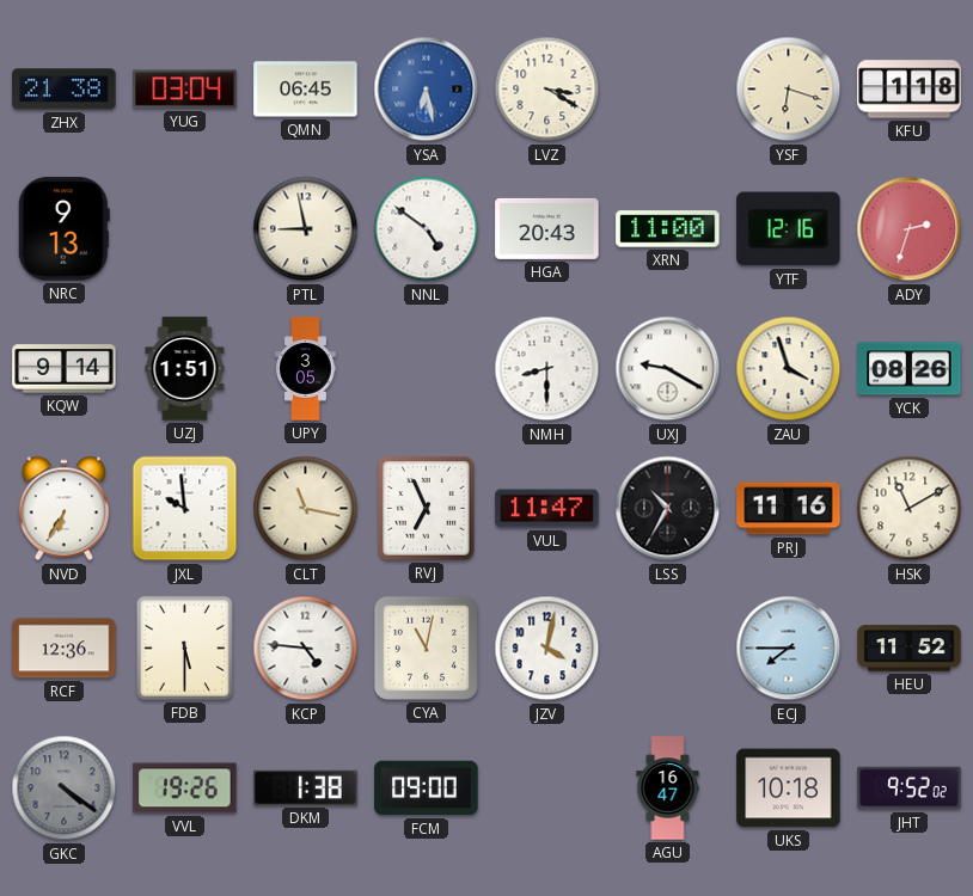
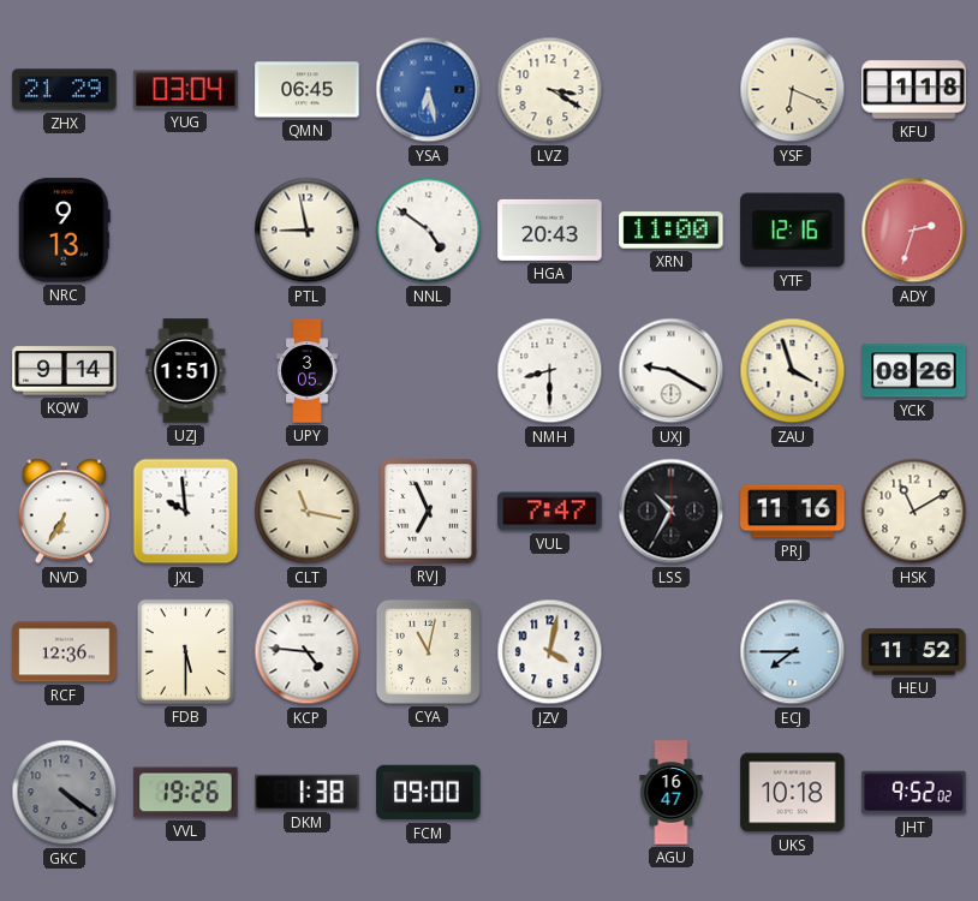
ZHX: 21:38 -> 21:29
YSF: 6:18 -> 6:19
VUL: 11:47 -> 7:47
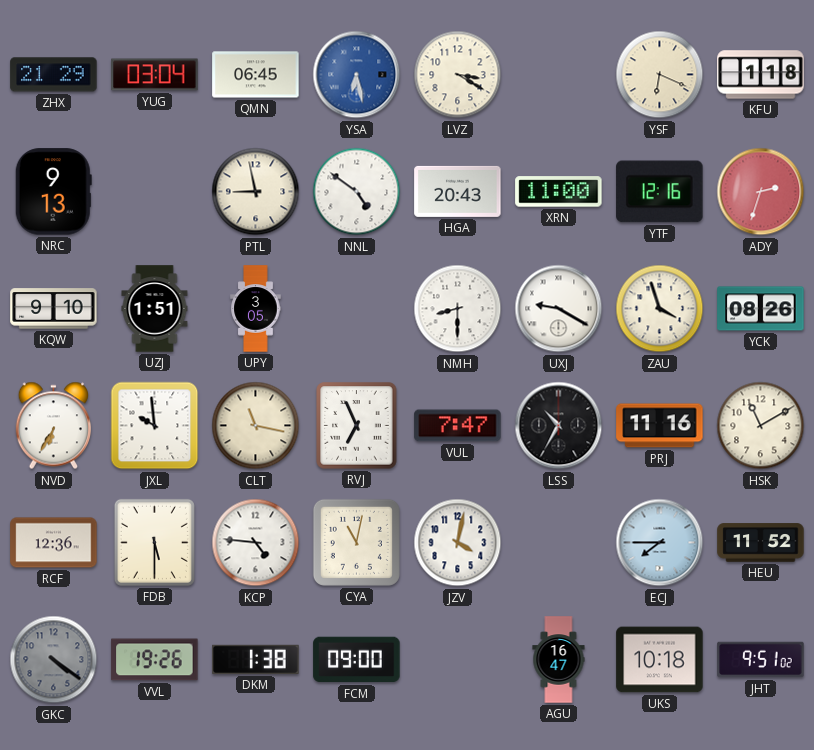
KQW: 9:14 -> 9:10
JHT: 9:52 -> 9:51
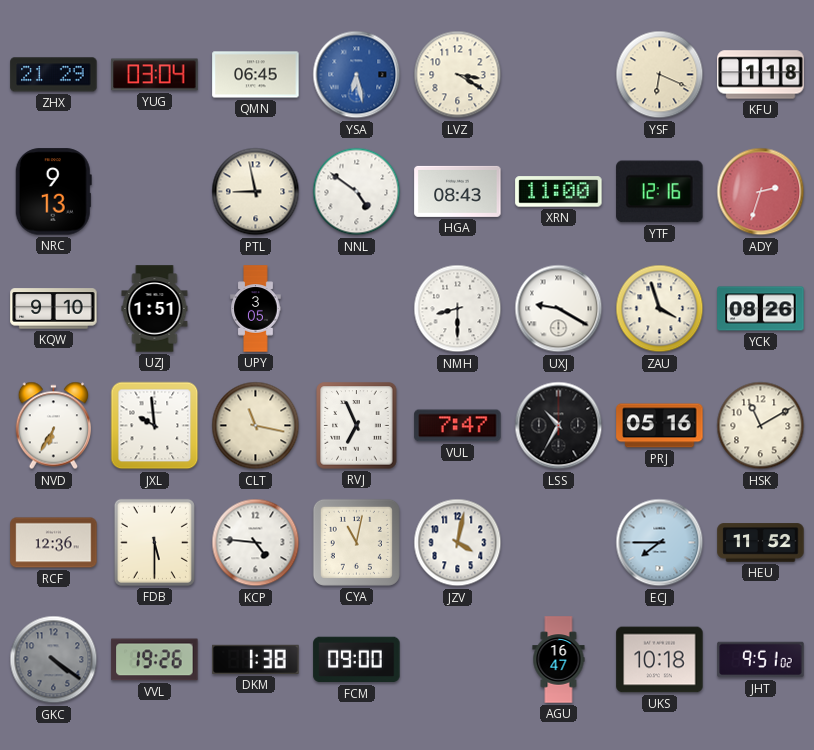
HGA: 20:43 -> 08:43
PRJ: 11:16 -> 05:16
